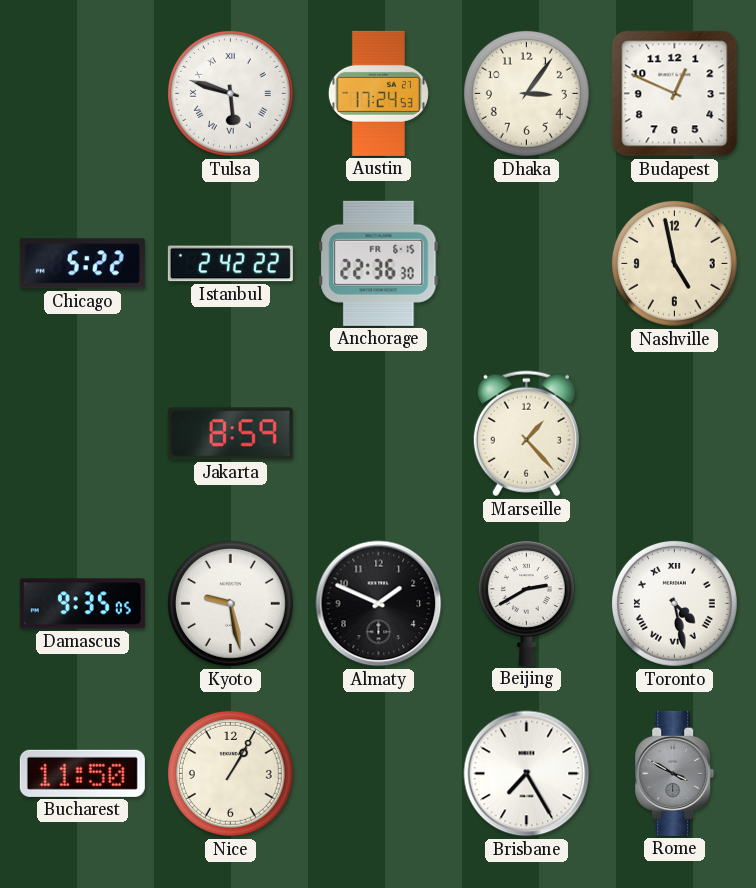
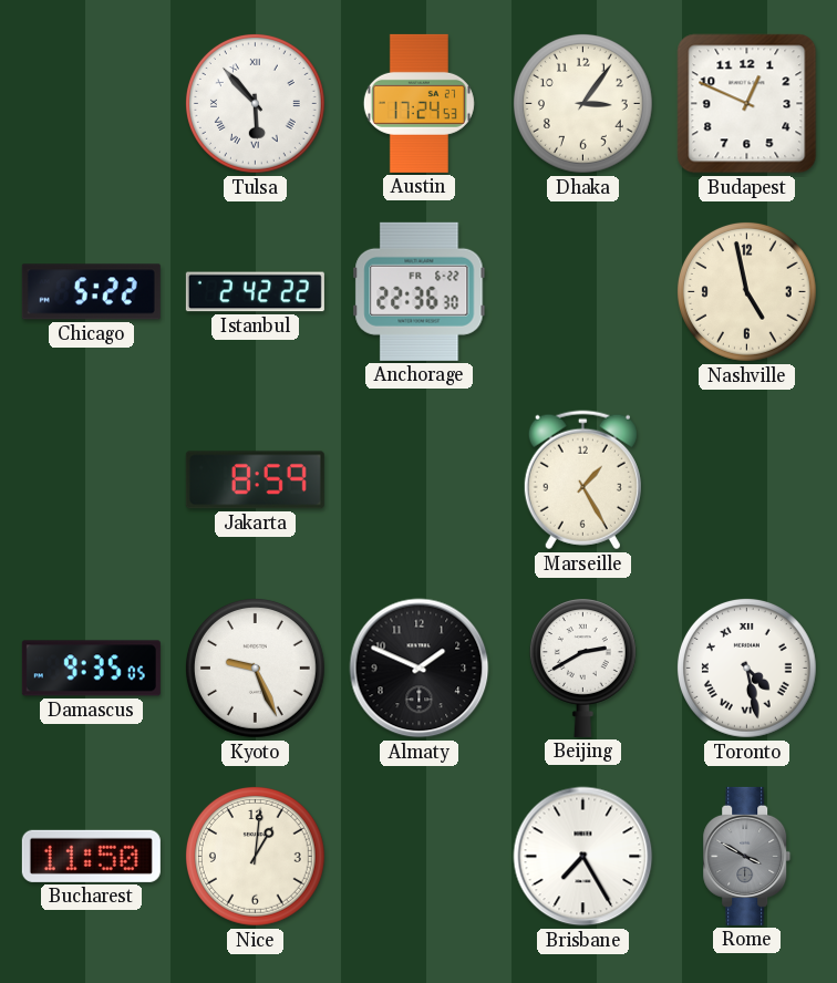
Tulsa: 5:48 -> 5:53
Anchorage date: FR 6-15 -> FR 6-22
Marseille: 1:23 -> 1:25
Kyoto: 9:28 -> 9:26
Nice: 1:05 -> 1:01
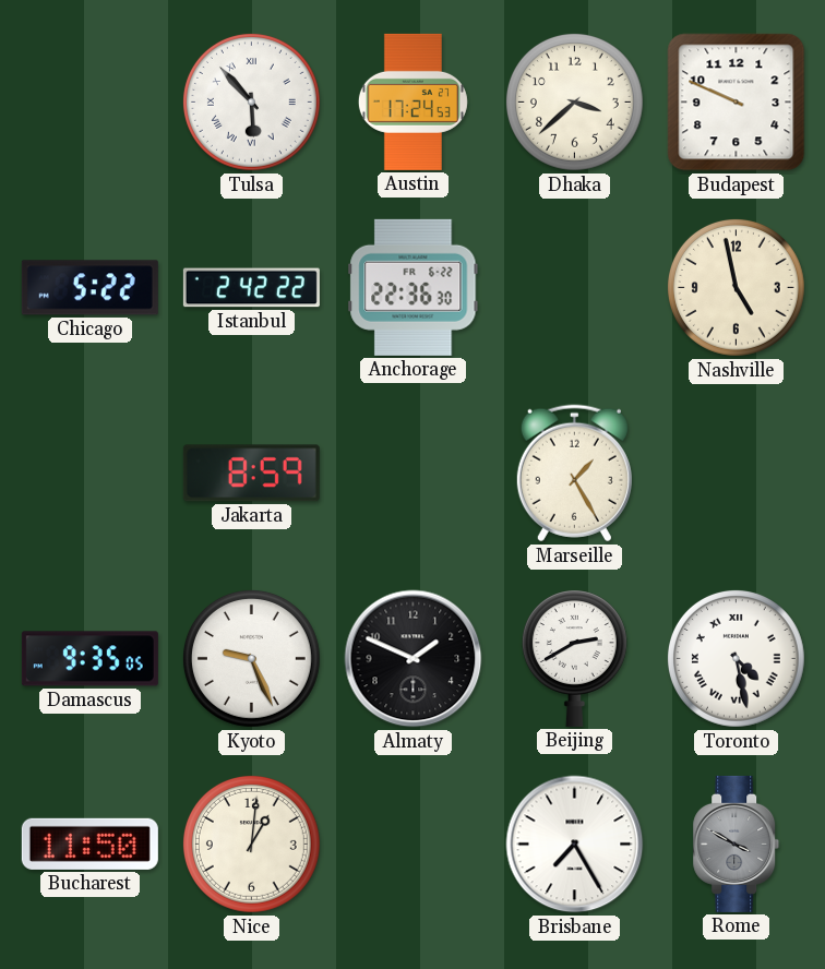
Dhaka: 3:06 -> 3:38
Budapest: 12:49 -> 9:49
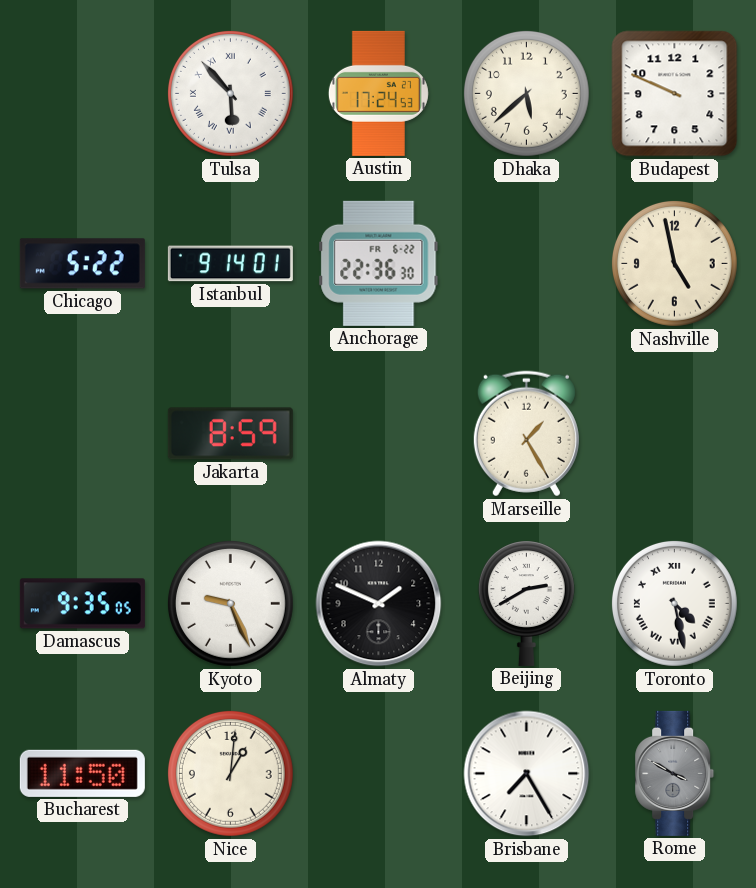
Dhaka: 3:38 -> 5:38
Istanbul: 2:42 -> 9:14
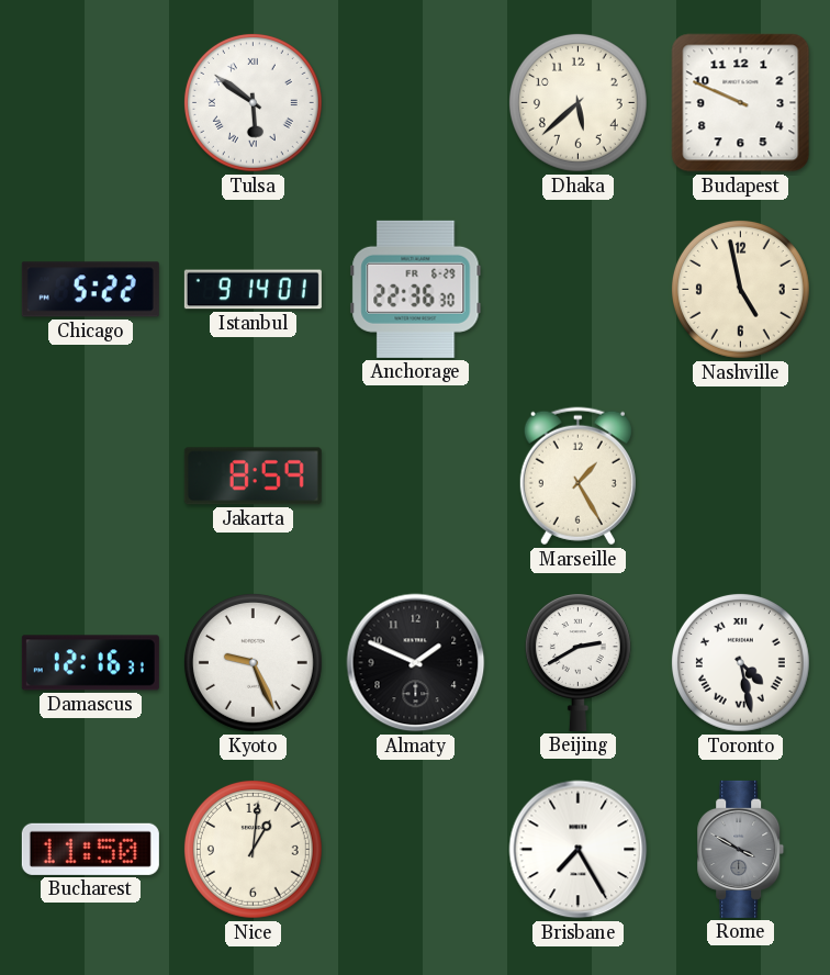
Tulsa: 5:53 -> 5:51
Austin: 17:24 -> none
Anchorage date: FR 6-22 -> FR 6-29
Damascus: 9:35 -> 12:16
